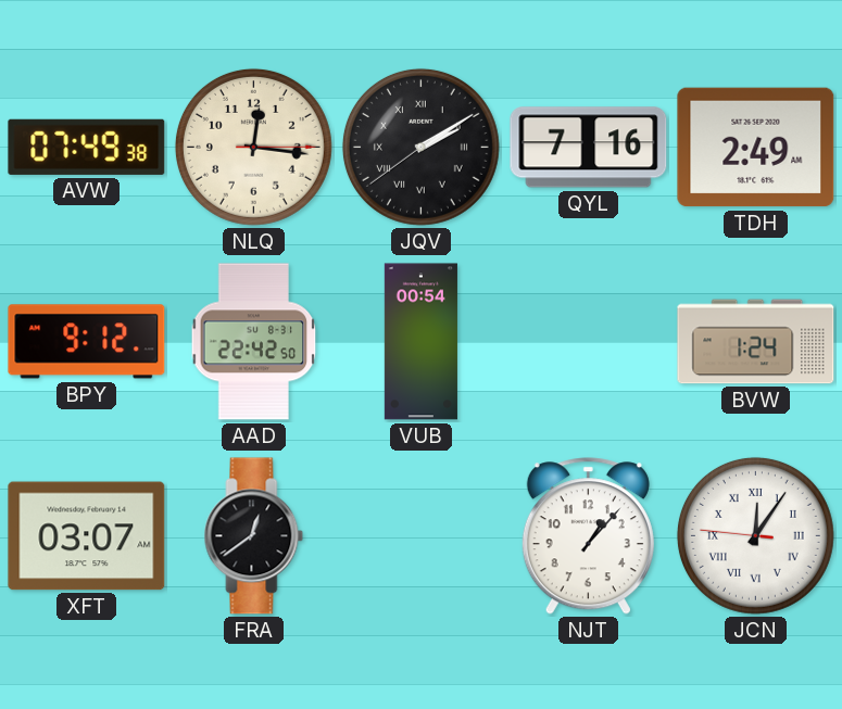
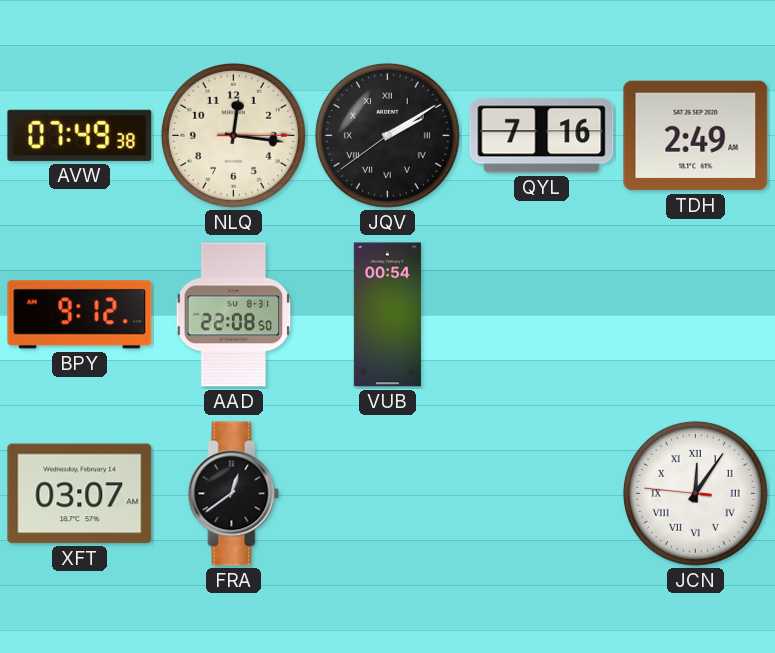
AAD: 22:42 -> 22:08
BVW: 1:24 -> none
NJT: 1:07 -> none
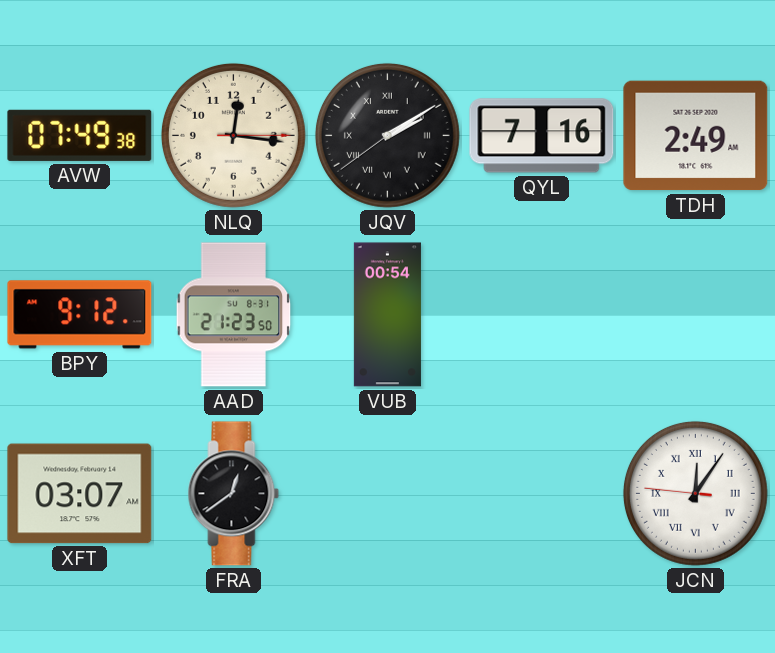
AAD: 22:08 -> 21:23
